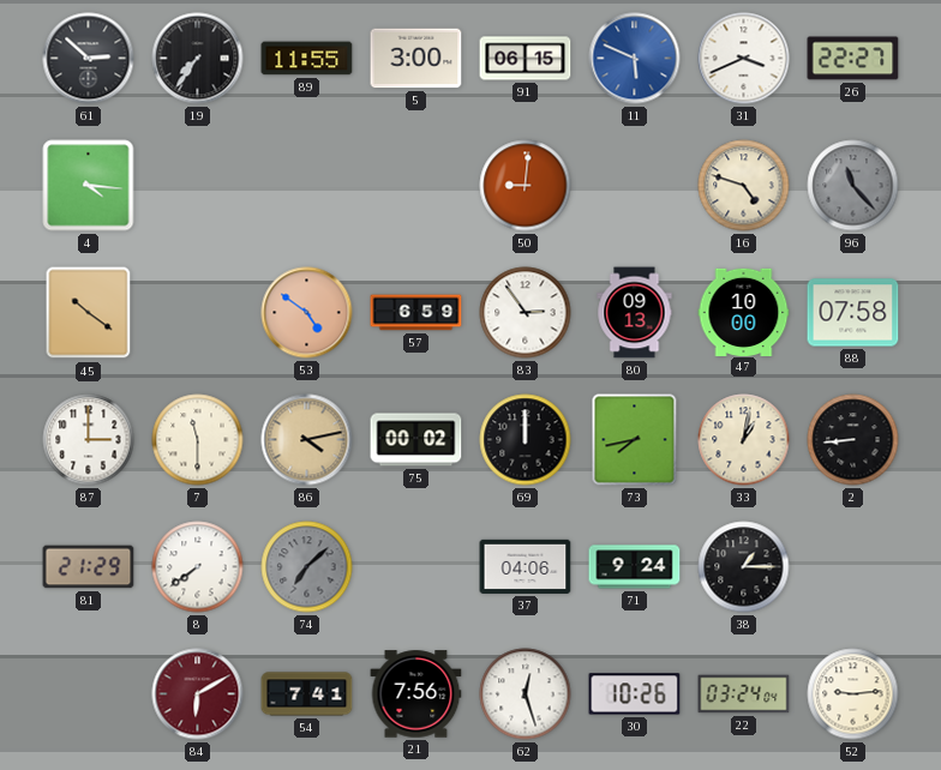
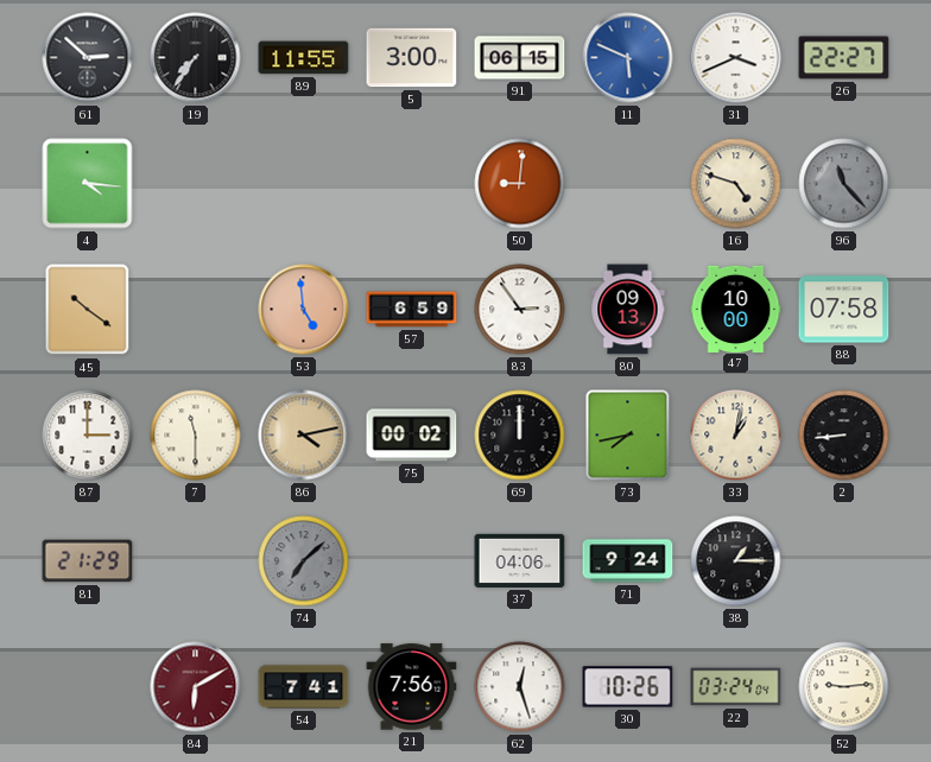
53: 4:51 -> 4:59
8: 7:39 -> none
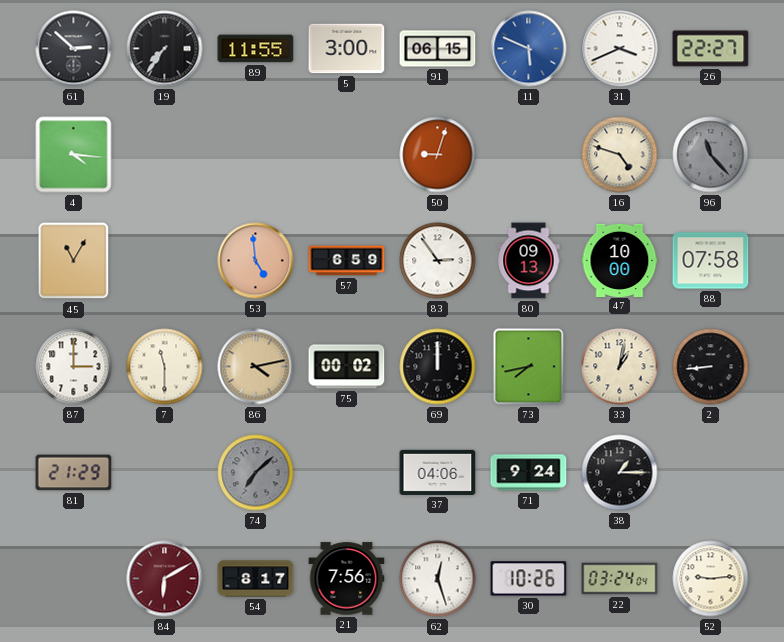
50: 9:01 -> 9:03
45: 10:21 -> 11:05
54: 7:41 -> 8:17
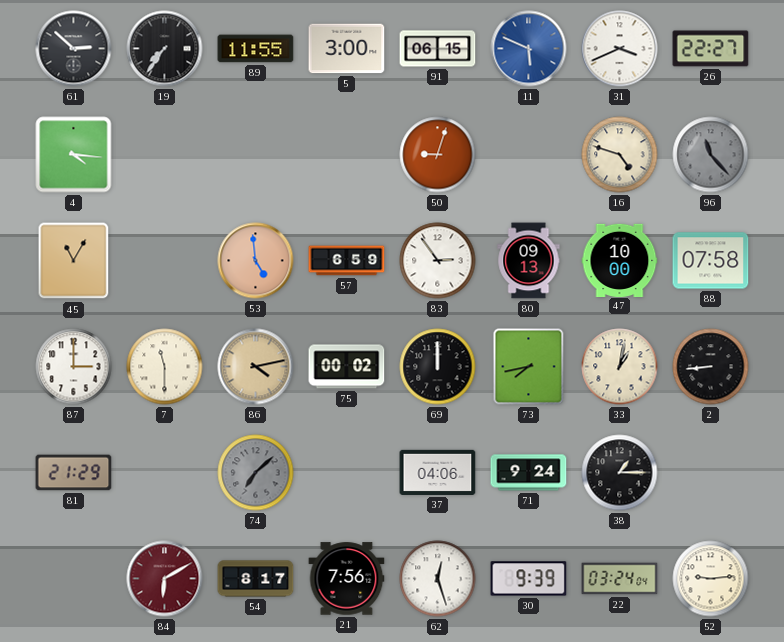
30: 10:26 -> 9:39
